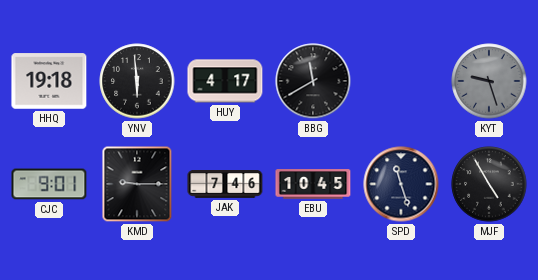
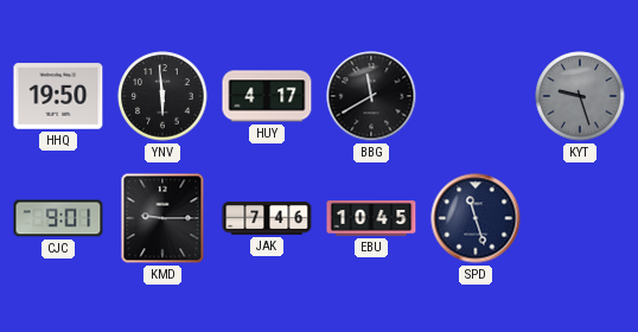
HHQ: 19:18 -> 19:50
MJF: 4:55 -> none
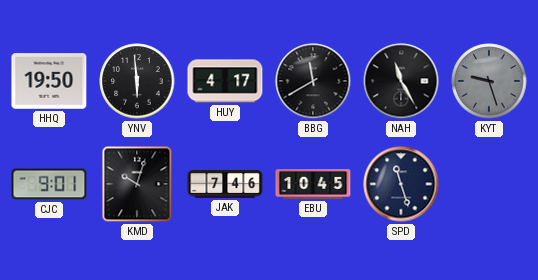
NAH: none -> 11:25
KMD: 9:15 -> 10:03
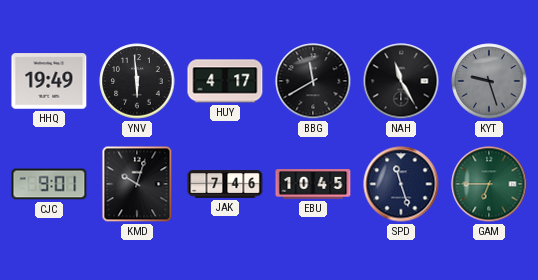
HHQ: 19:50 -> 19:49
GAM: none -> 6:45
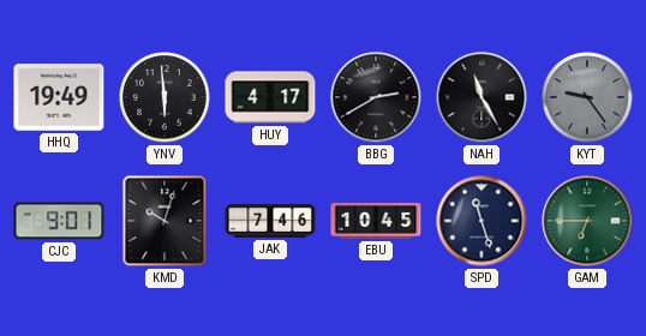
BBG: 11:40 -> 2:40
KYT: 9:27 -> 9:24
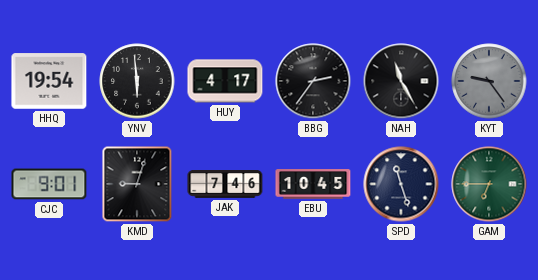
HHQ: 19:49 -> 19:54
BBG: 2:40 -> 2:36
KMD: 10:03 -> 9:03
